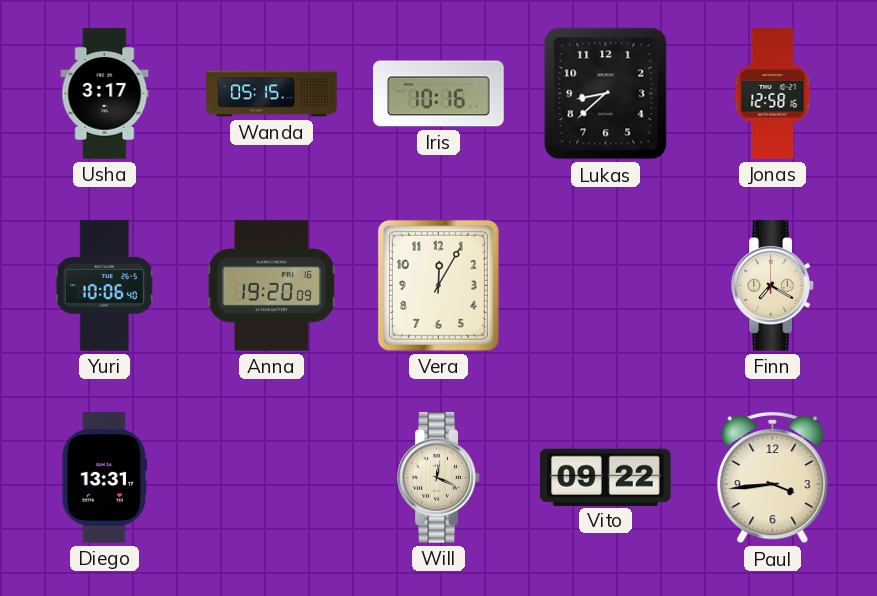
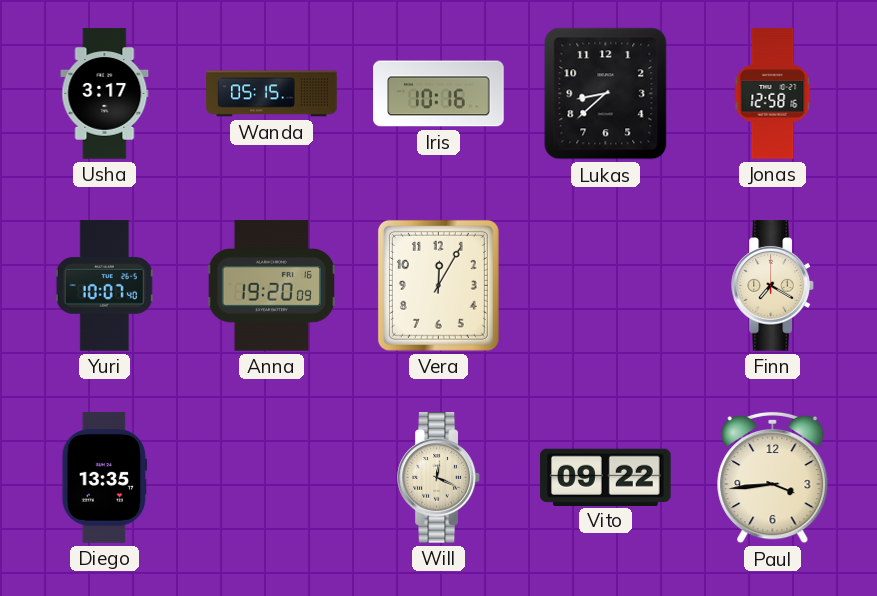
Yuri: 10:06 -> 10:07
Diego: 13:31 -> 13:35
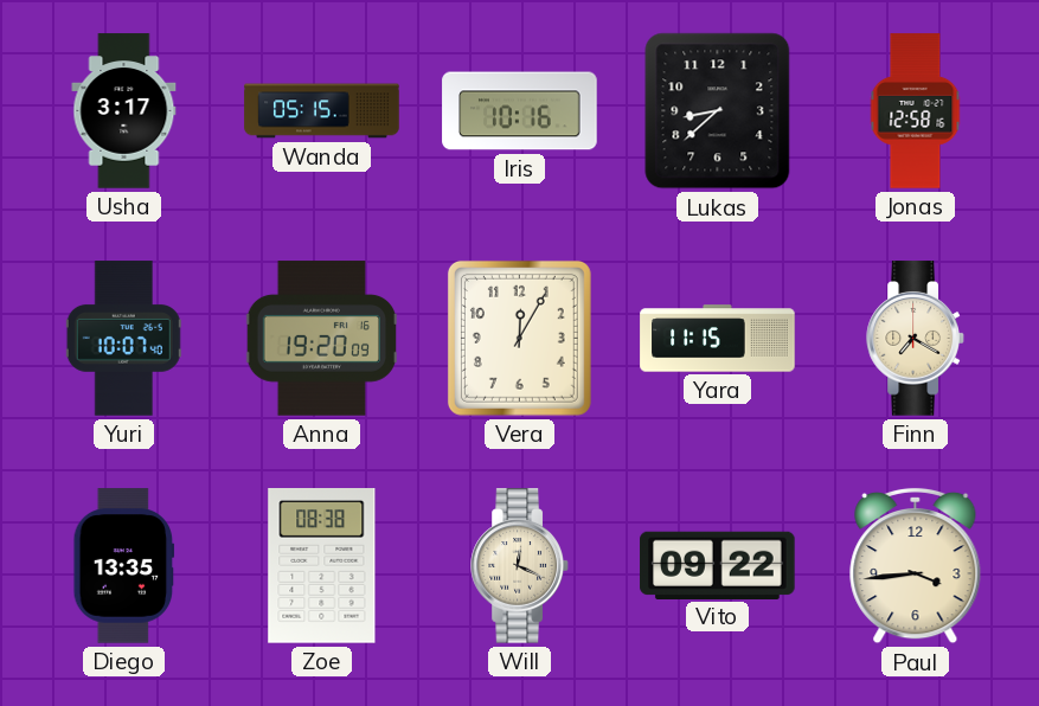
Yara: none -> 11:15
Zoe: none -> 08:38
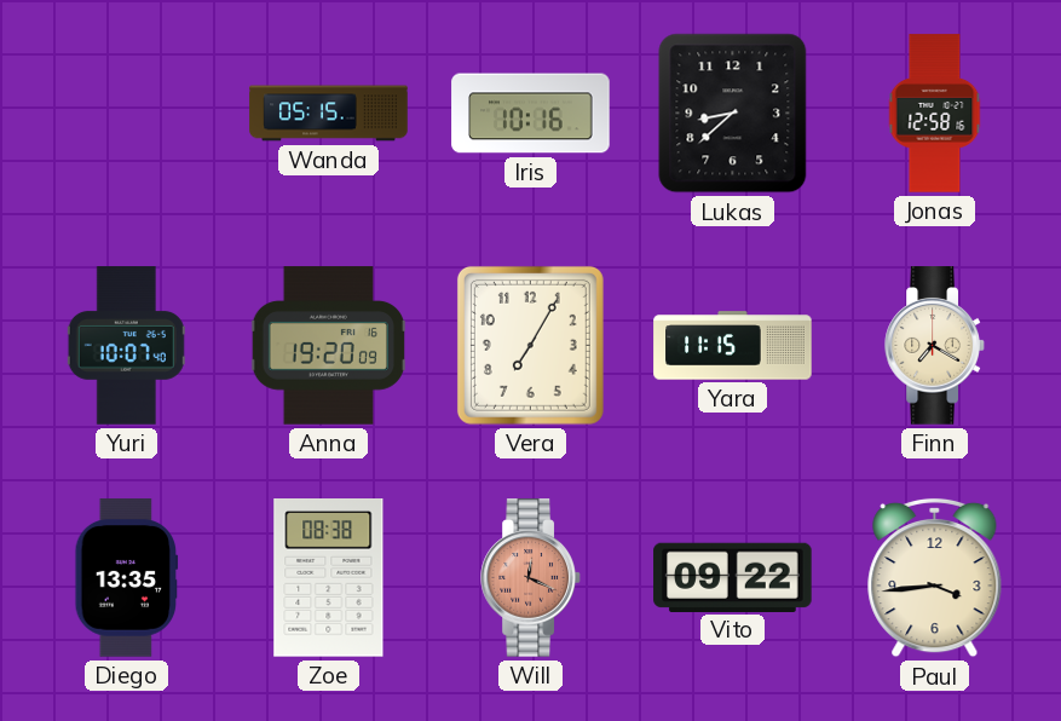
Usha: 3:17 -> none
Vera: 12:05 -> 7:05
Will dial: cream -> salmon
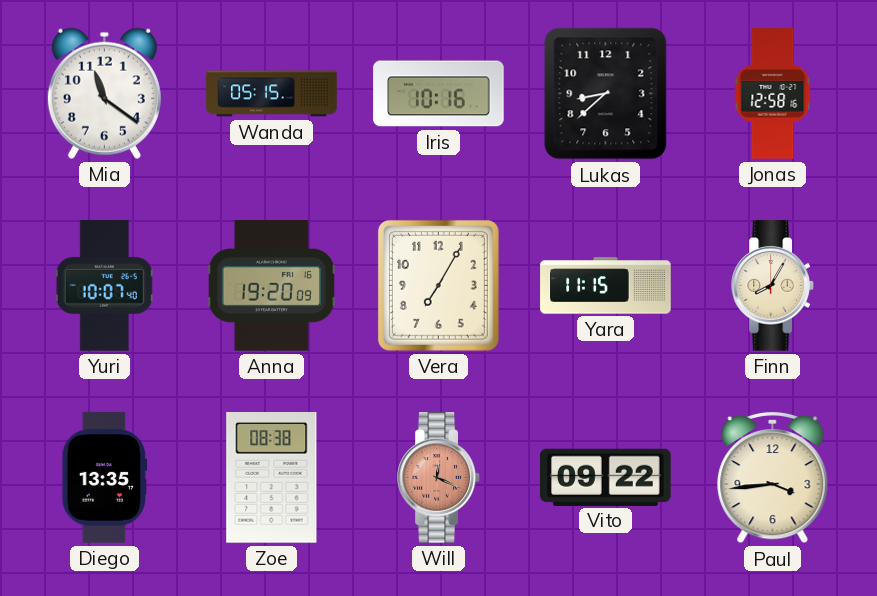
Mia: none -> 11:21
Finn: 7:20 -> 8:05
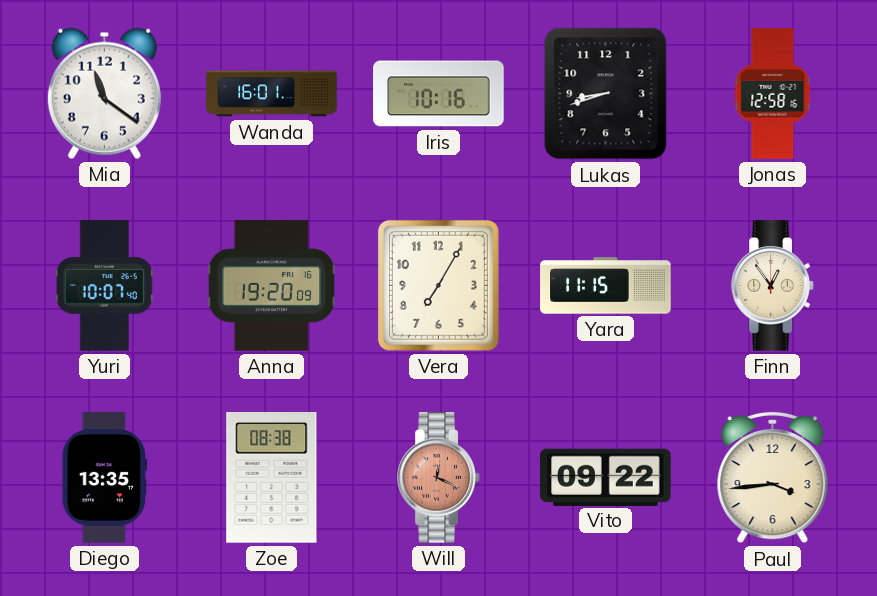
Wanda: 05:15 -> 16:01
Lukas: 8:38 -> 8:42
Finn: 8:05 -> 12:54
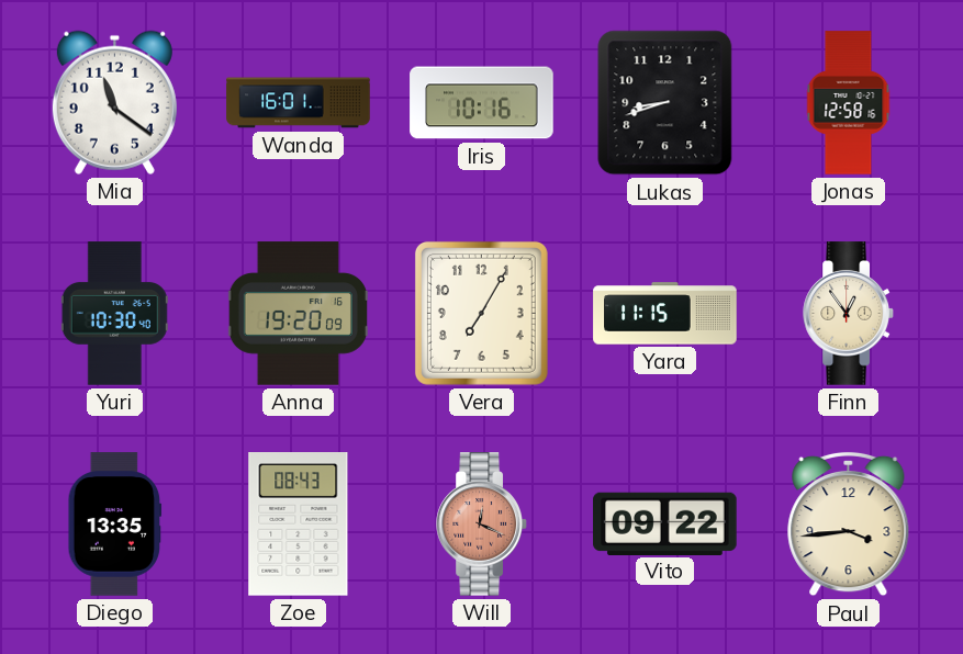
Yuri: 10:07 -> 10:30
Zoe: 08:38 -> 08:43
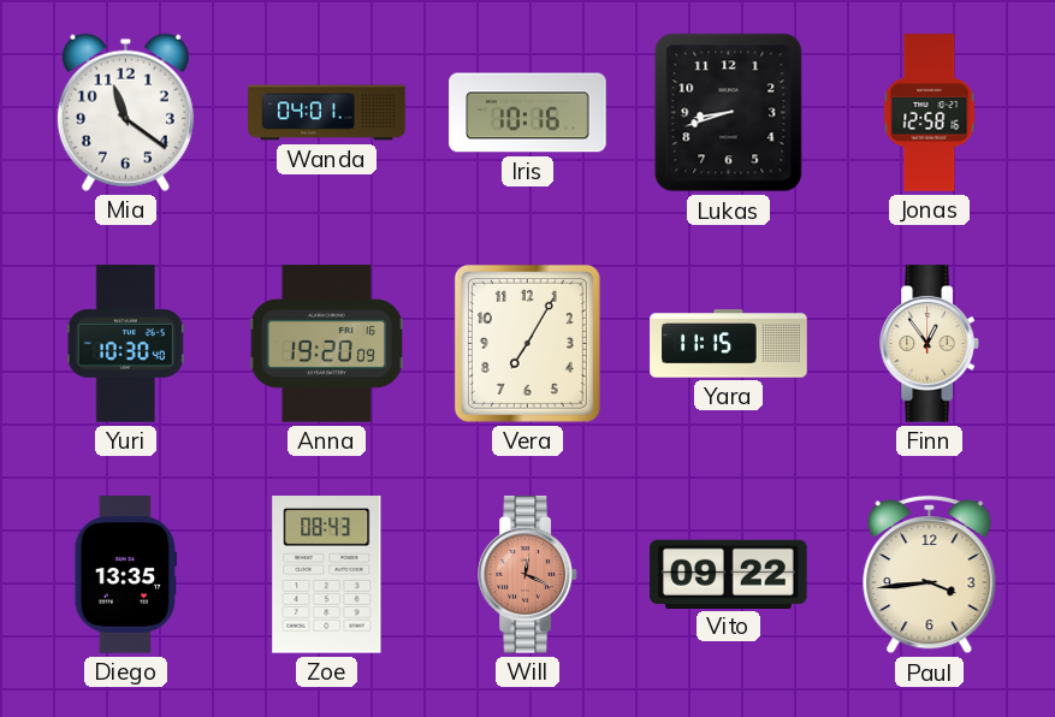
Wanda: 16:01 -> 04:01
